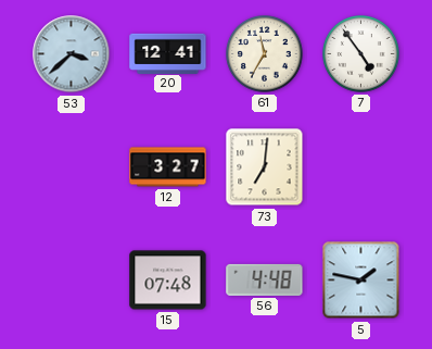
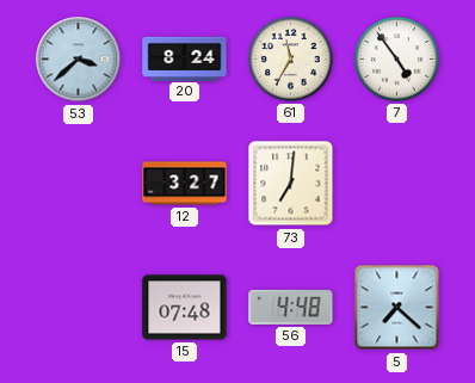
20: 12:41 -> 8:24
5: 1:47 -> 7:22
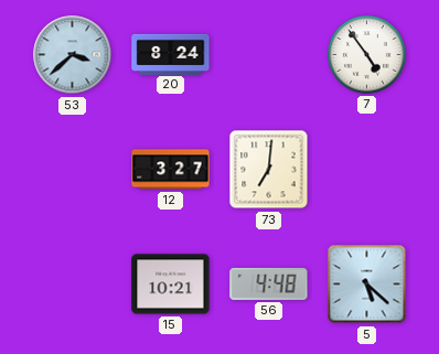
61: 11:35 -> none
15: 07:48 -> 10:21
5: 7:22 -> 5:22
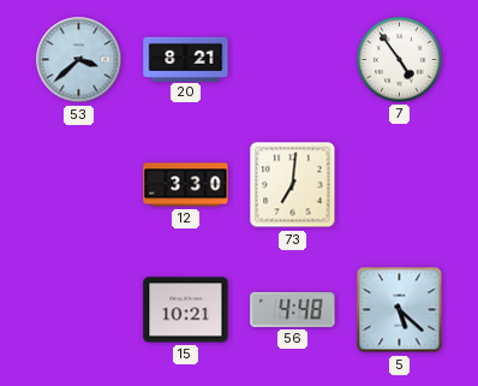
20: 8:24 -> 8:21
12: 3:27 -> 3:30
